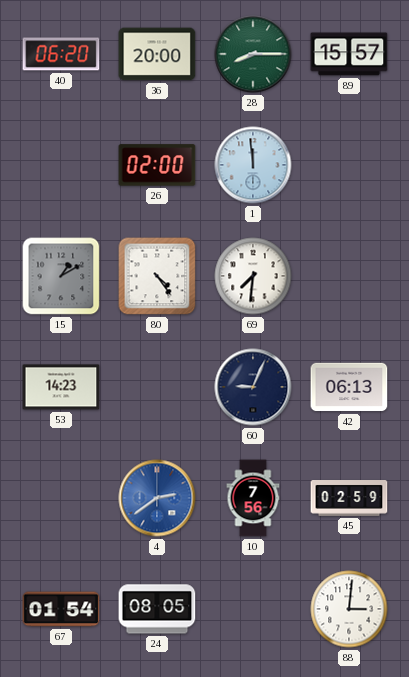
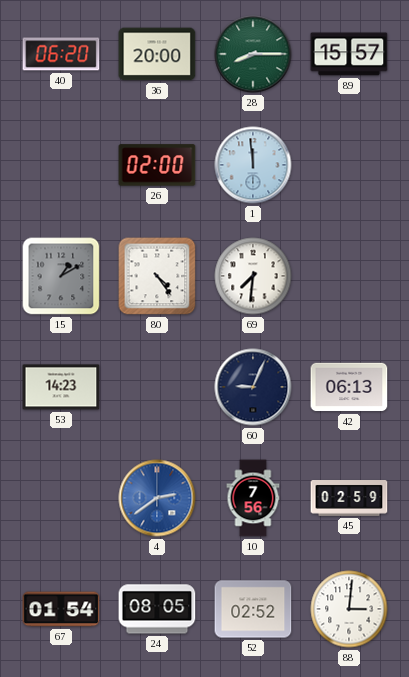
52: none -> 02:52
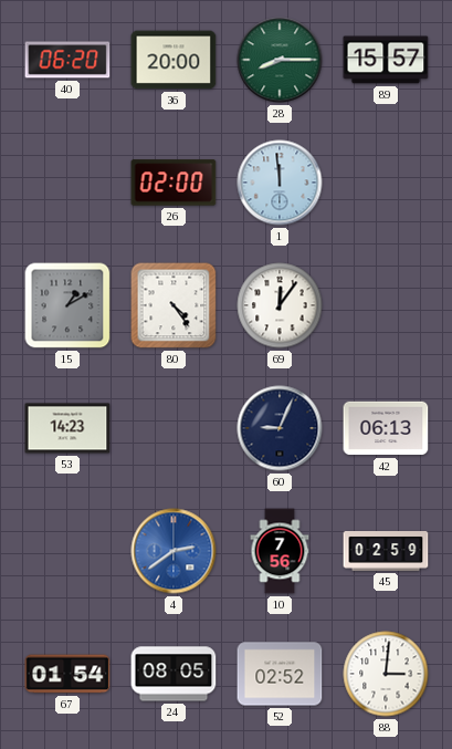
69: 7:31 -> 12:06
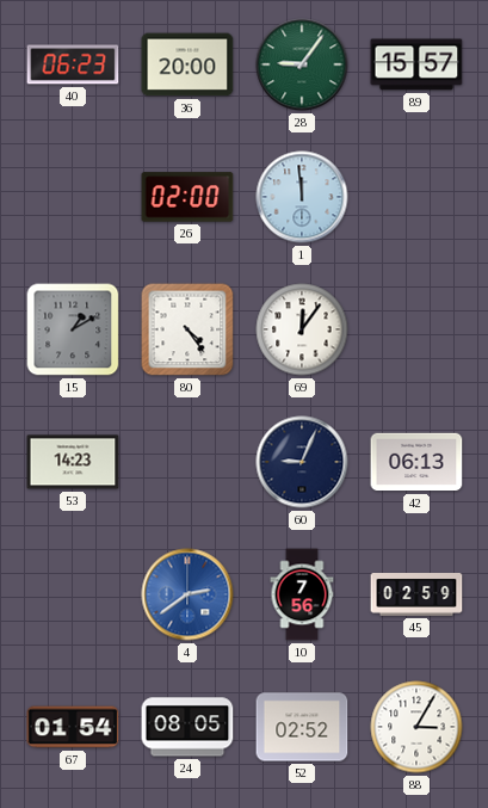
40: 06:20 -> 06:23
28: 8:15 -> 9:06
88: 3:01 -> 3:05
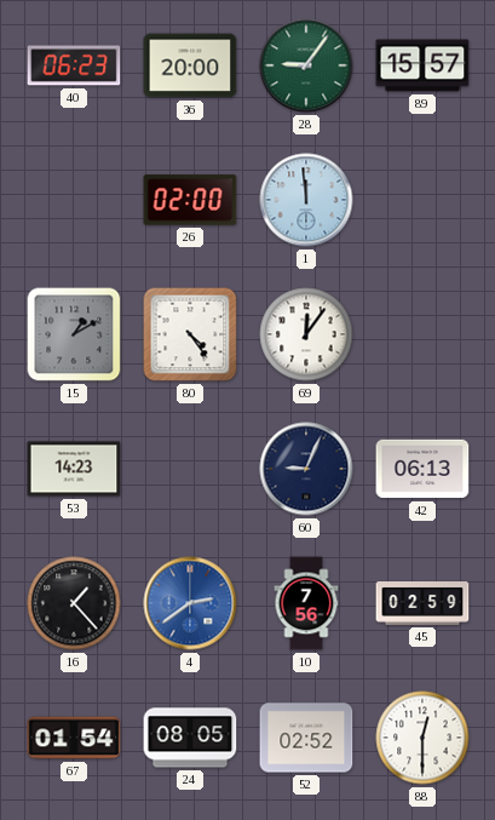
16: none -> 1:23
88: 3:05 -> 12:30
